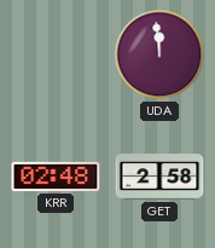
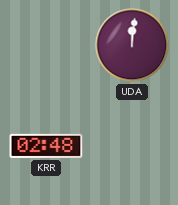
UDA: 11:59 -> 12:01
GET: 2:58 -> none
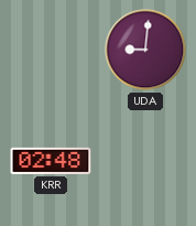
UDA: 12:01 -> 9:01
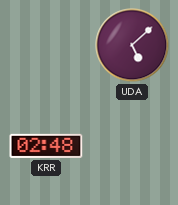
UDA: 9:01 -> 5:08
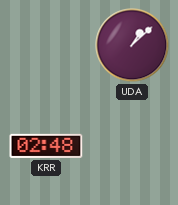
UDA: 5:08 -> 1:08
